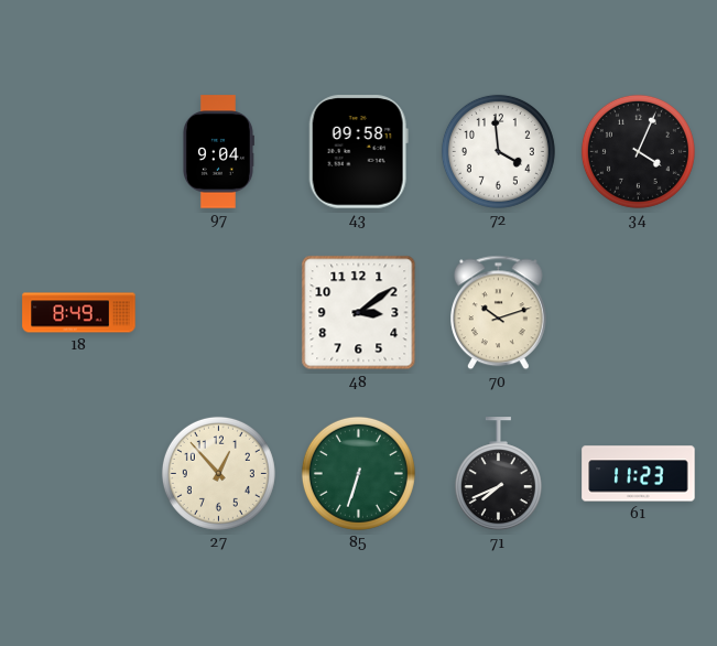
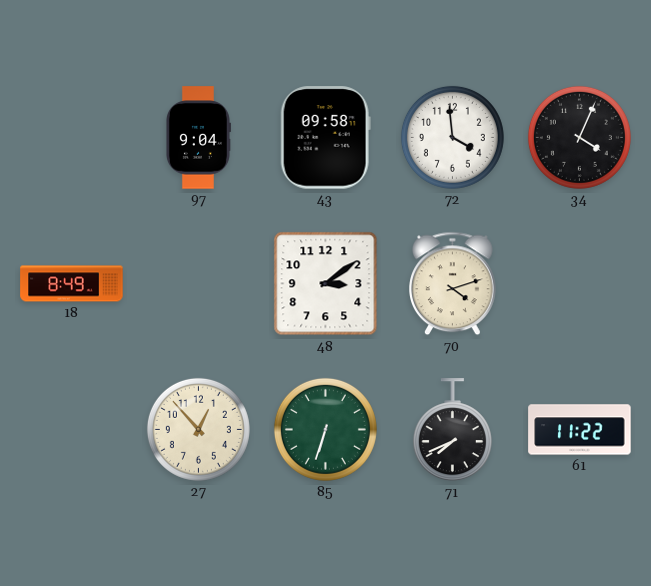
70: 10:12 -> 4:12
61: 11:23 -> 11:22
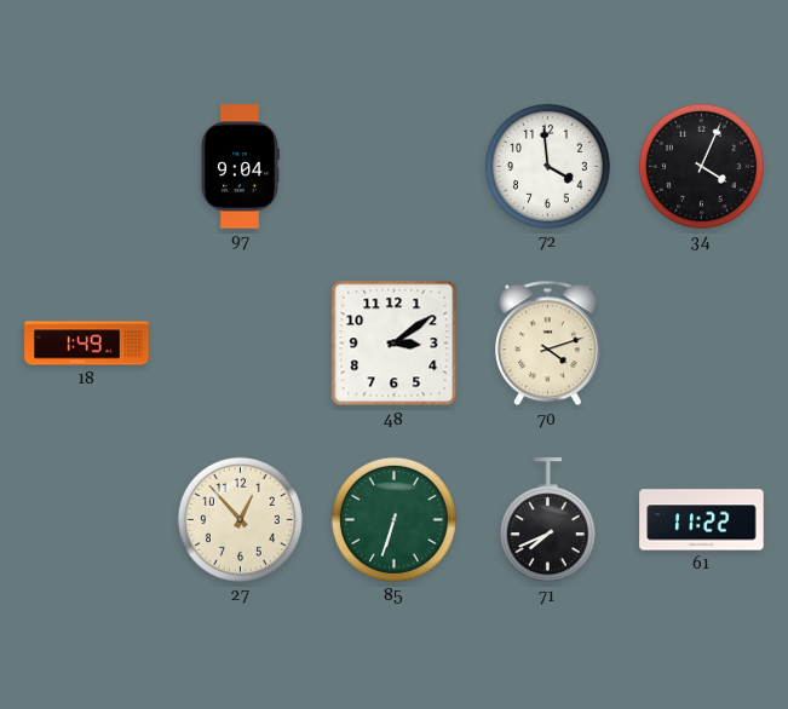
43: 09:58 -> none
18: 8:49 -> 1:49
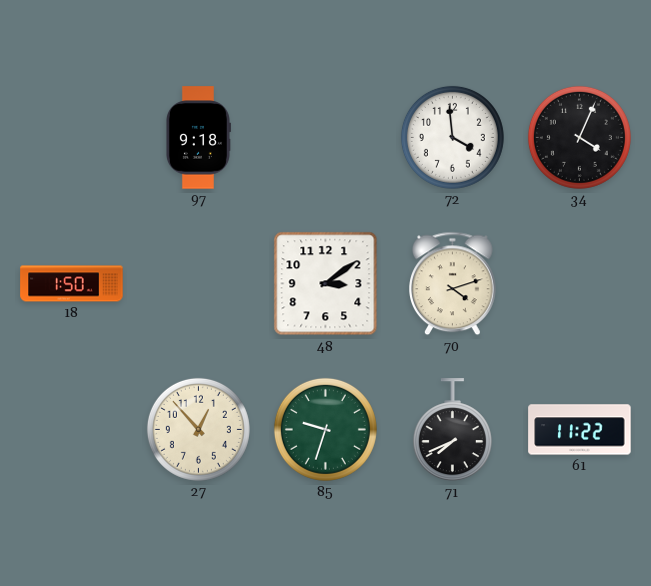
97: 9:04 -> 9:18
18: 1:49 -> 1:50
85: 6:33 -> 9:33
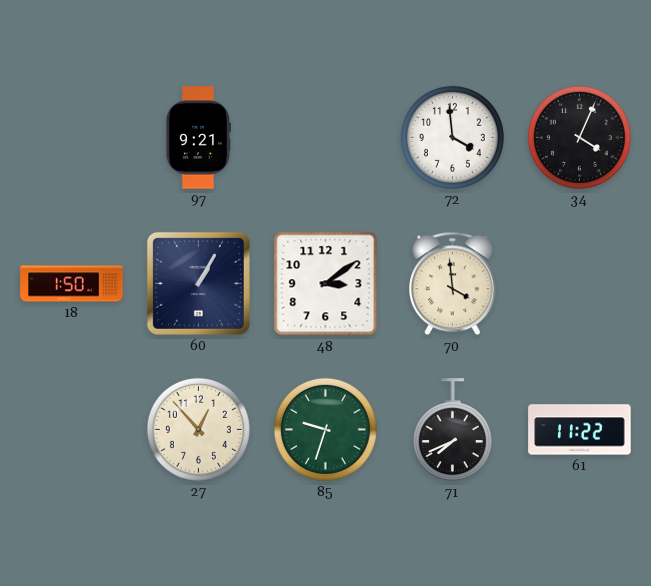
97: 9:18 -> 9:21
60: none -> 1:05
70: 4:12 -> 3:59
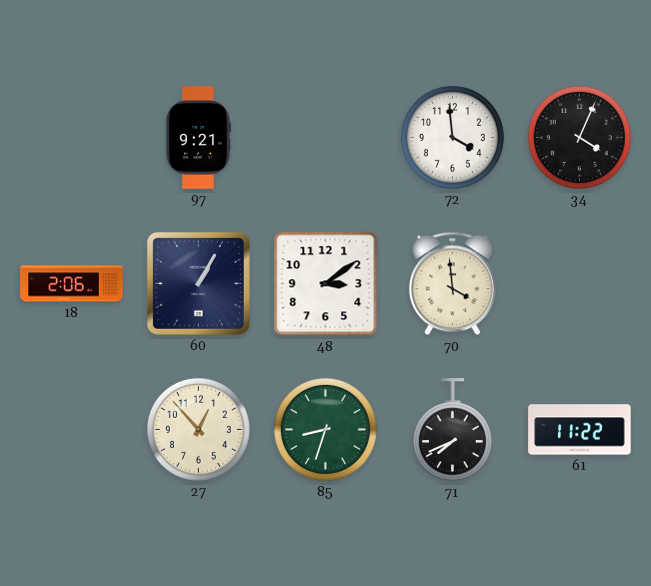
18: 1:50 -> 2:06
85: 9:33 -> 8:33
